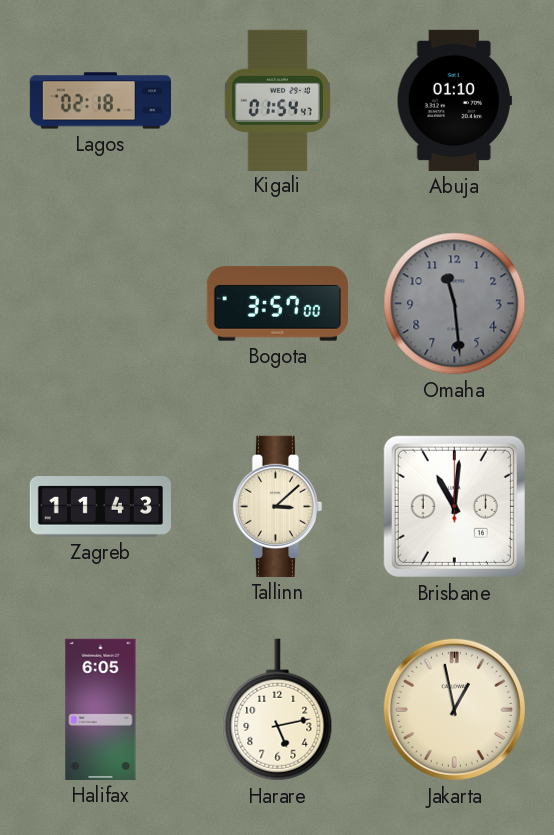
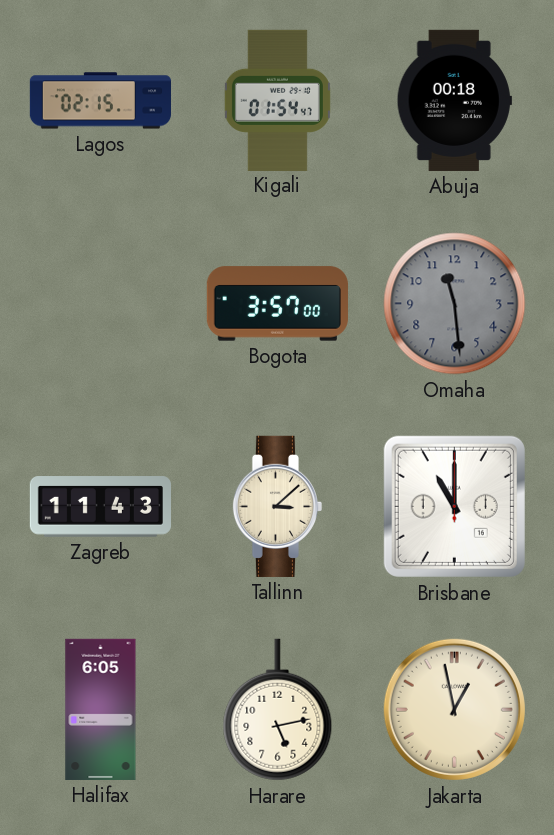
Lagos: 02:18 -> 02:15
Abuja: 01:10 -> 00:18
Brisbane: 11:01 -> 11:00
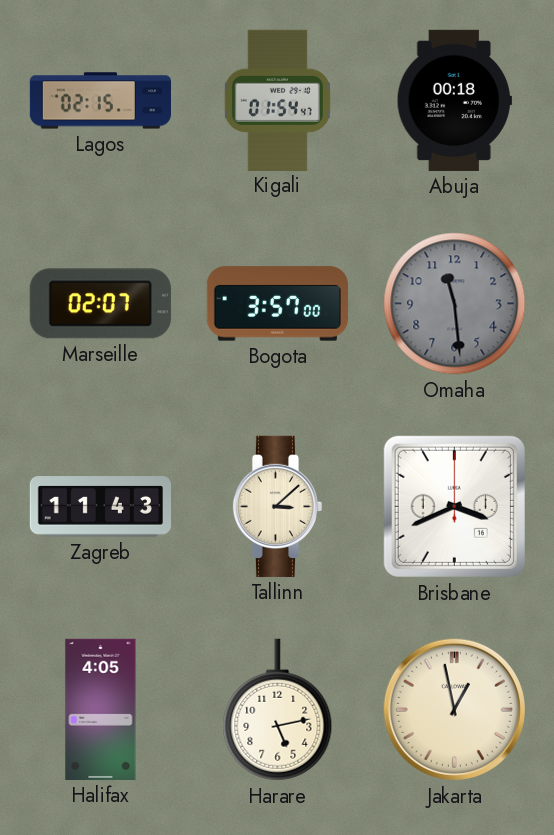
Marseille: none -> 02:07
Brisbane: 11:00 -> 3:41
Halifax: 6:05 -> 4:05
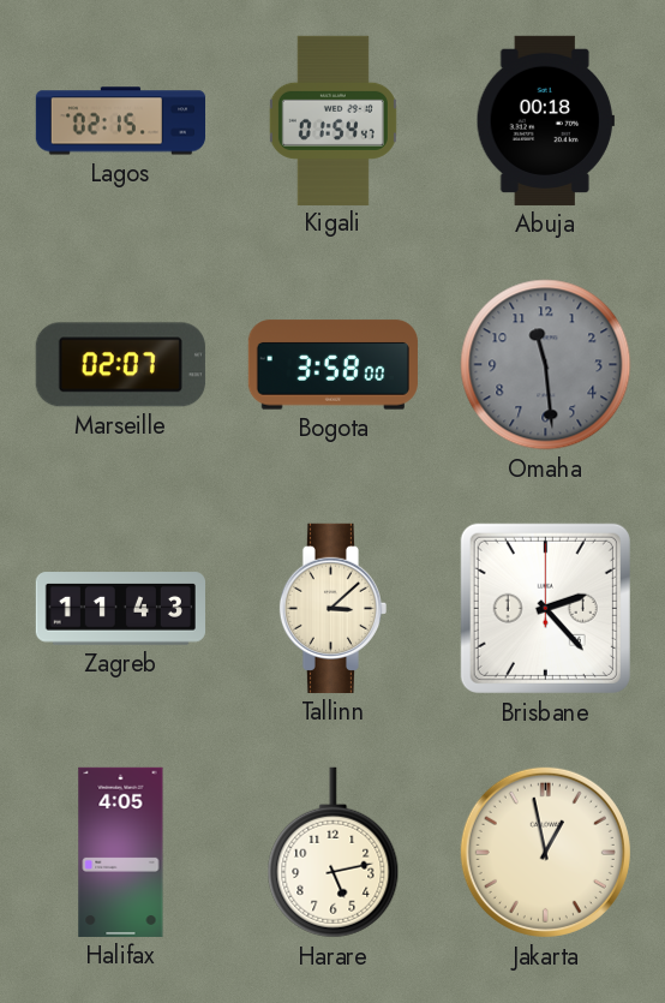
Bogota: 3:57 -> 3:58
Brisbane: 3:41 -> 2:23
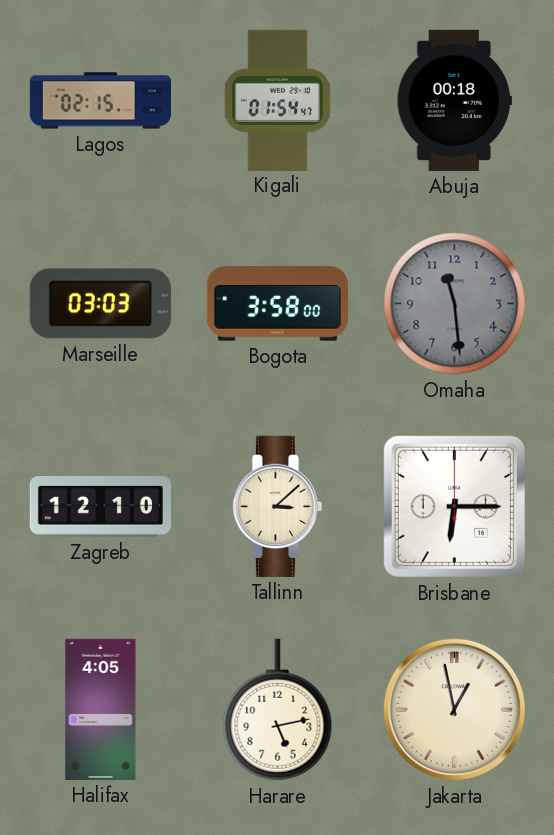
Marseille: 02:07 -> 03:03
Zagreb: 11:43 -> 12:10
Brisbane: 2:23 -> 6:15
